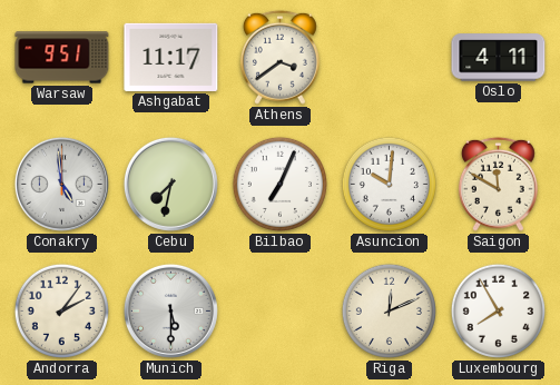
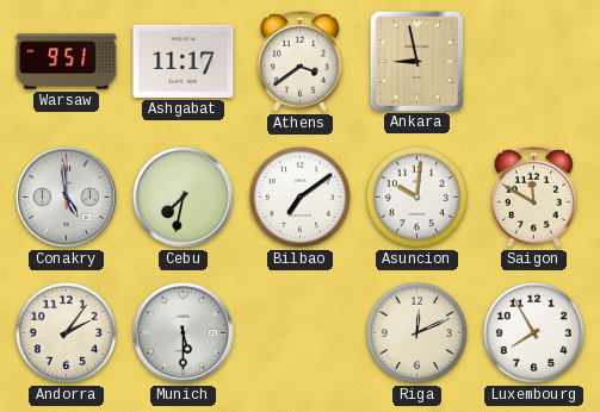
Ankara: none -> 8:58
Oslo: 4:11 -> none
Bilbao: 7:04 -> 7:09
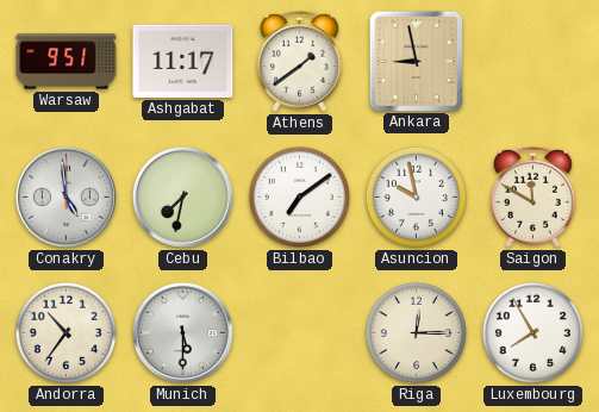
Athens: 3:39 -> 1:39
Asuncion: 10:01 -> 9:58
Andorra: 2:06 -> 10:36
Riga: 12:11 -> 12:15
